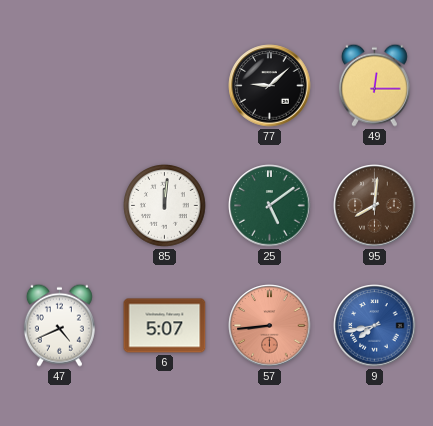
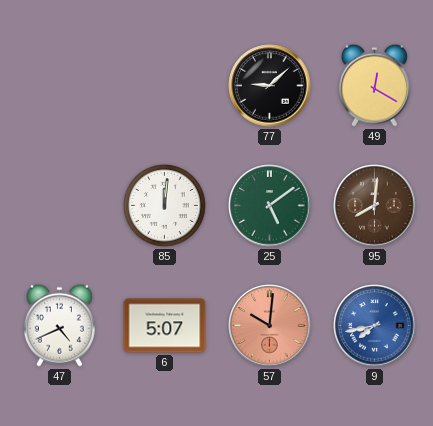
49: 12:15 -> 12:20
57: 8:44 -> 10:01
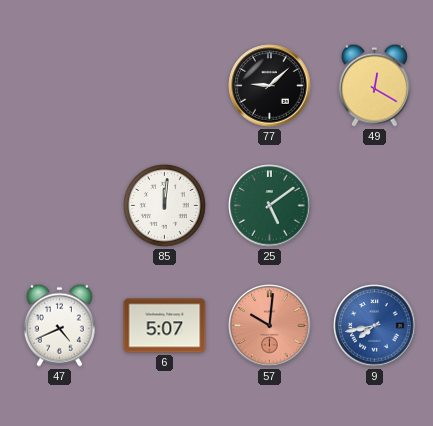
95: 8:01 -> none
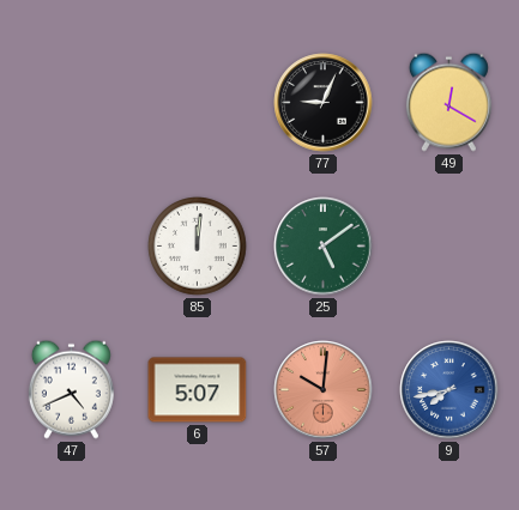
77: 9:08 -> 9:04
